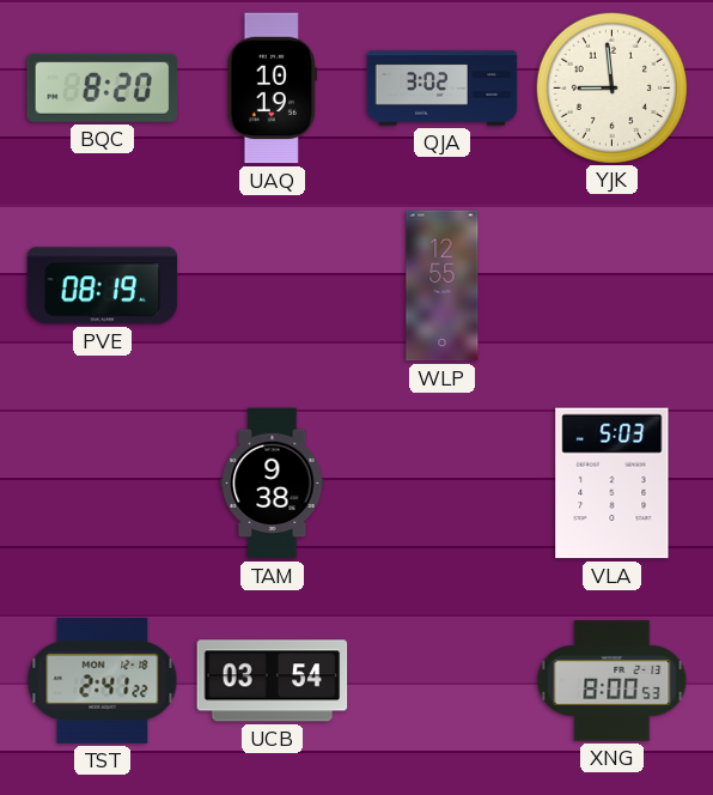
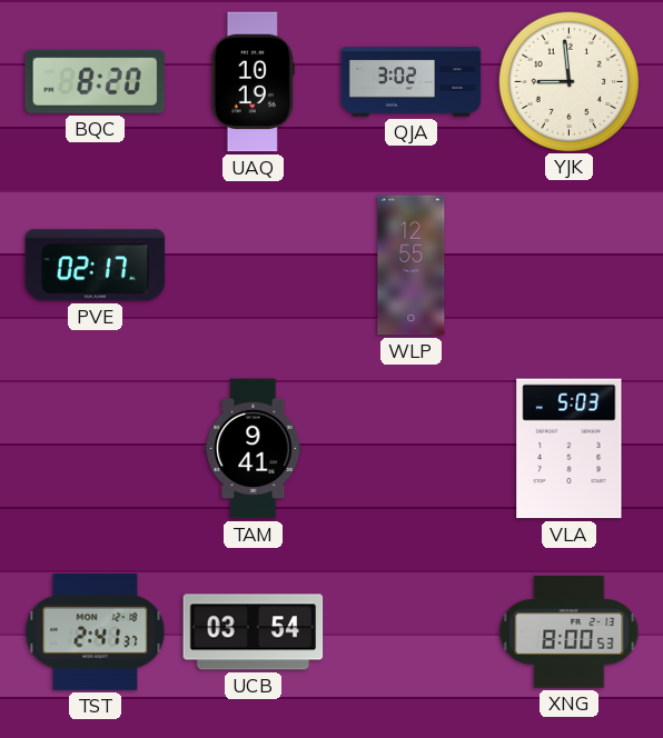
PVE: 08:19 -> 02:17
TAM: 9:38 -> 9:41
TST: 2:41:22 -> 2:41:37
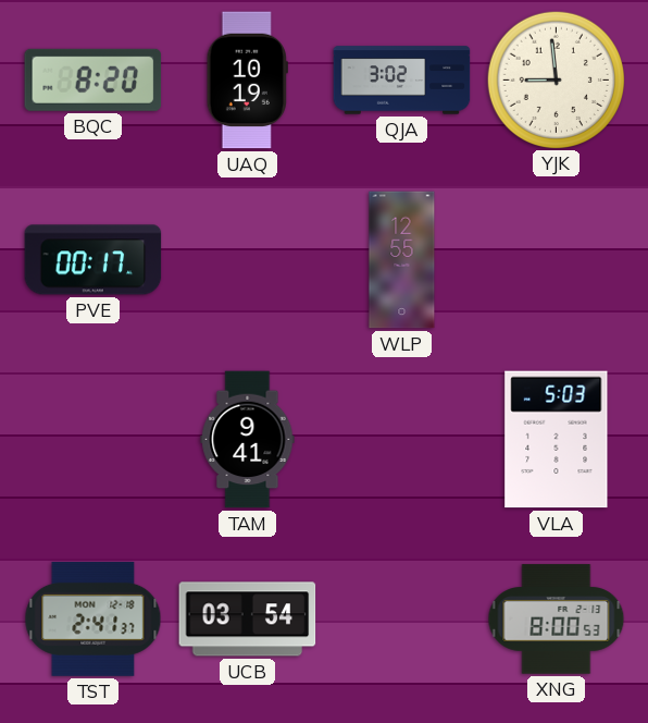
PVE: 02:17 -> 00:17
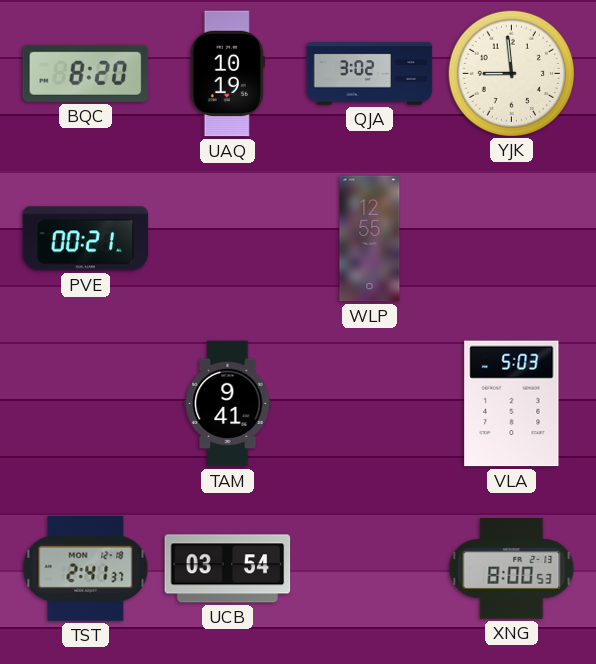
PVE: 00:17 -> 00:21
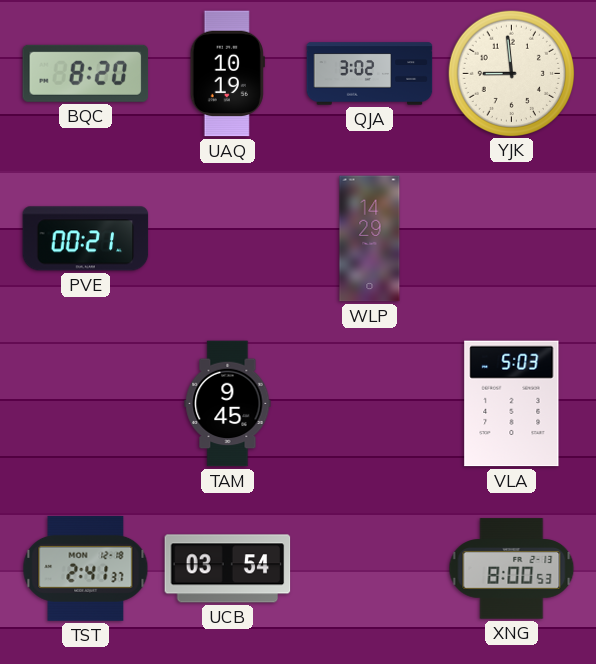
WLP: 12:55 -> 14:29
TAM: 9:41 -> 9:45
